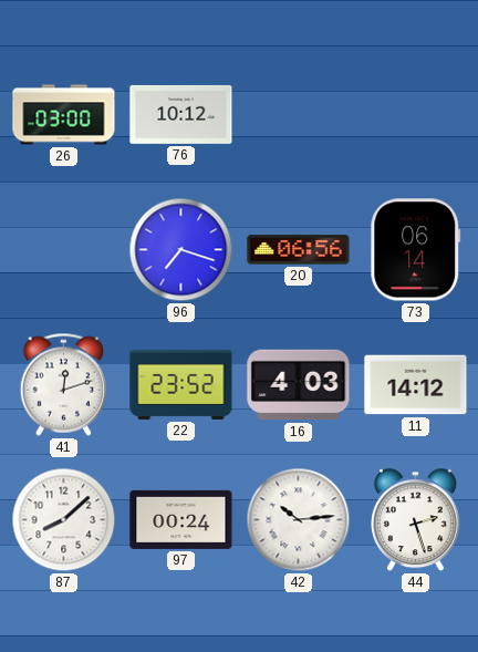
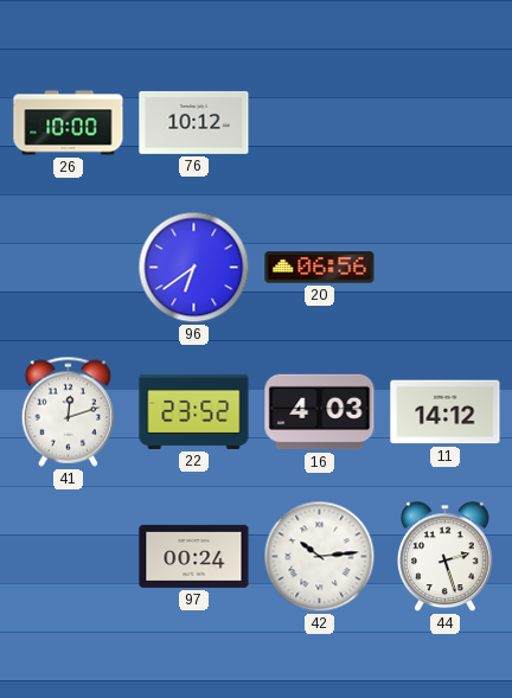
26: 03:00 -> 10:00
96: 7:18 -> 6:39
73: 06:14 -> none
87: 8:08 -> none
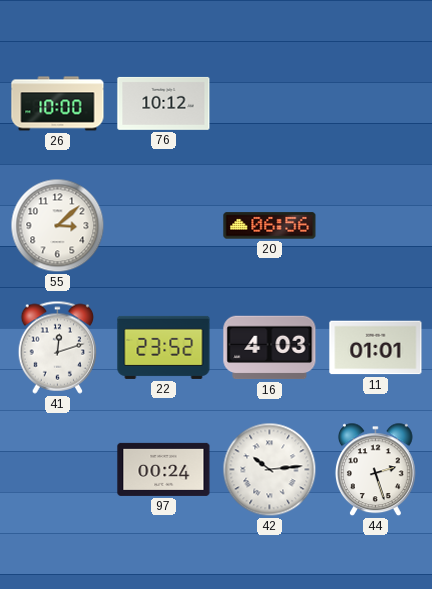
55: none -> 3:08
96: 6:39 -> none
11: 14:12 -> 01:01
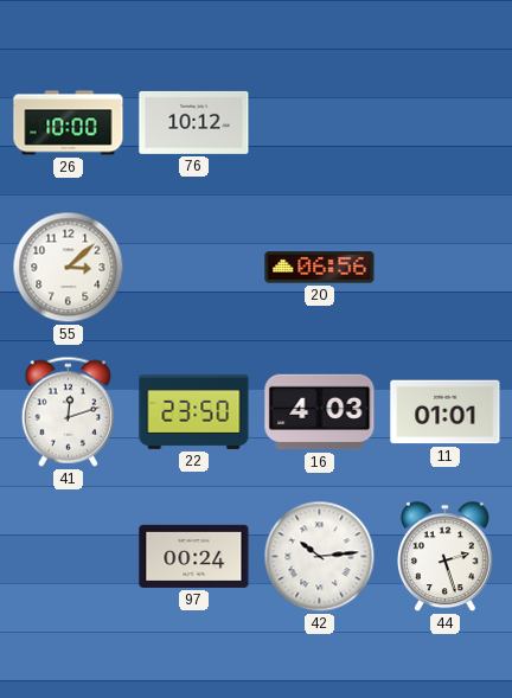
22: 23:52 -> 23:50
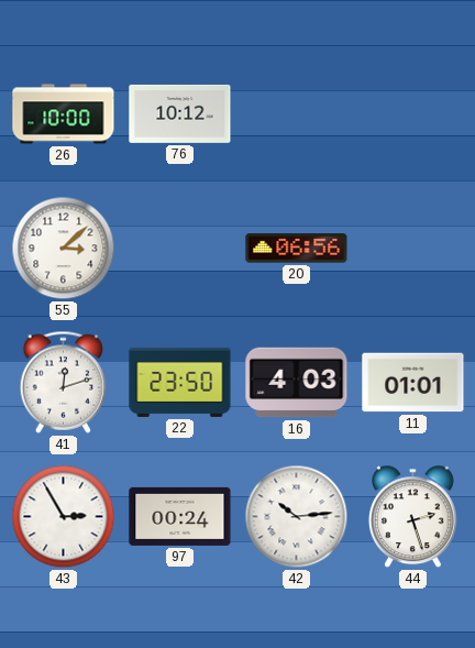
43: none -> 2:55
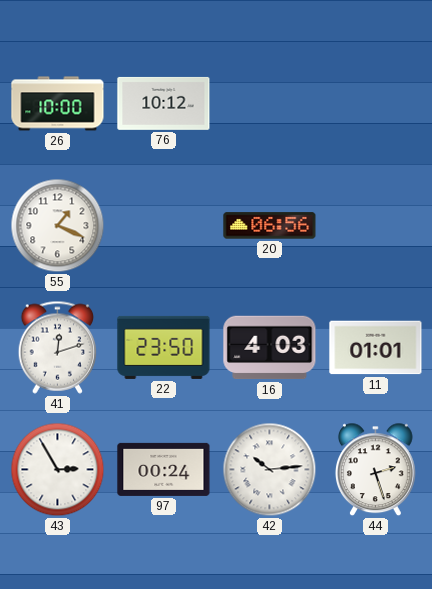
55: 3:08 -> 1:19
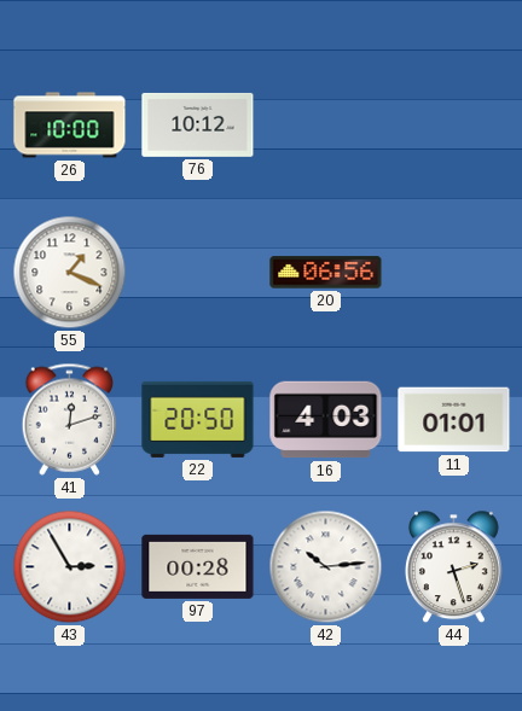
22: 23:50 -> 20:50
97: 00:24 -> 00:28
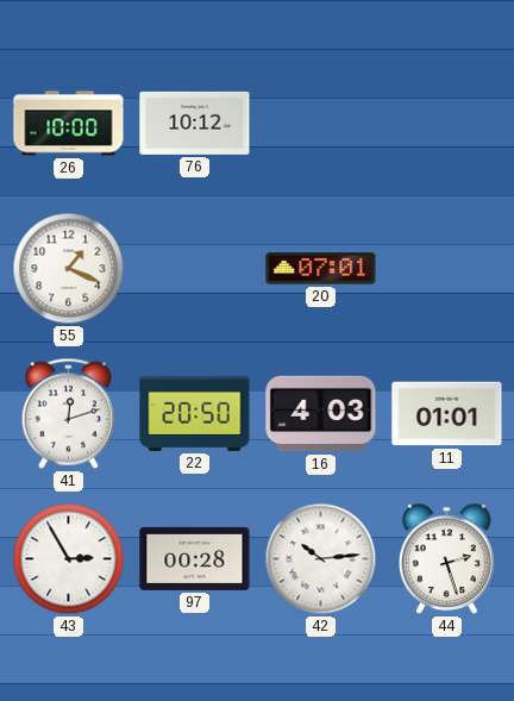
20: 06:56 -> 07:01
